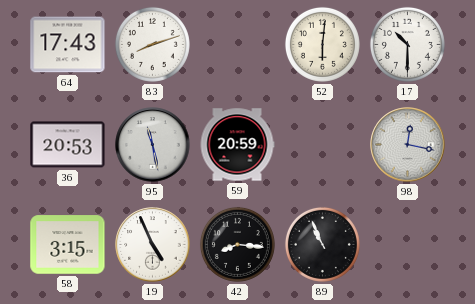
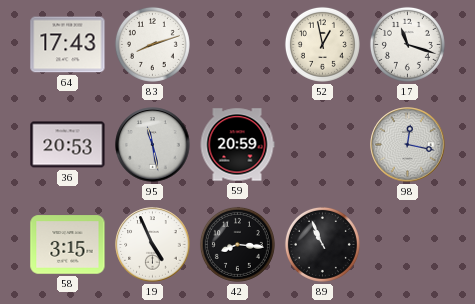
52: 6:01 -> 12:58
17: 10:30 -> 11:18
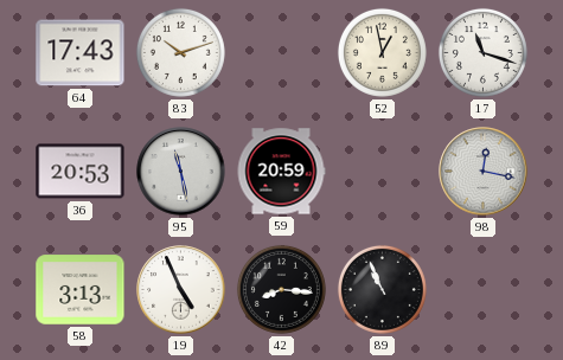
83: 8:12 -> 10:12
58: 3:15 -> 3:13
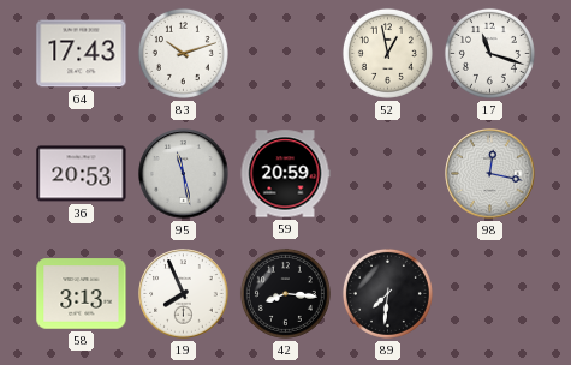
19: 4:56 -> 7:56
89: 10:56 -> 7:31
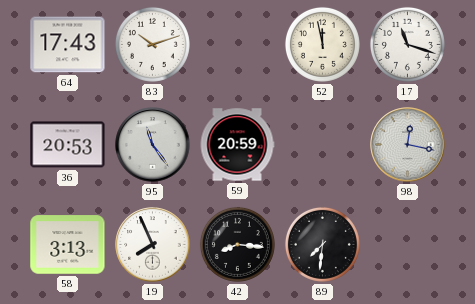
52: 12:58 -> 11:58
95: 11:28 -> 11:24
